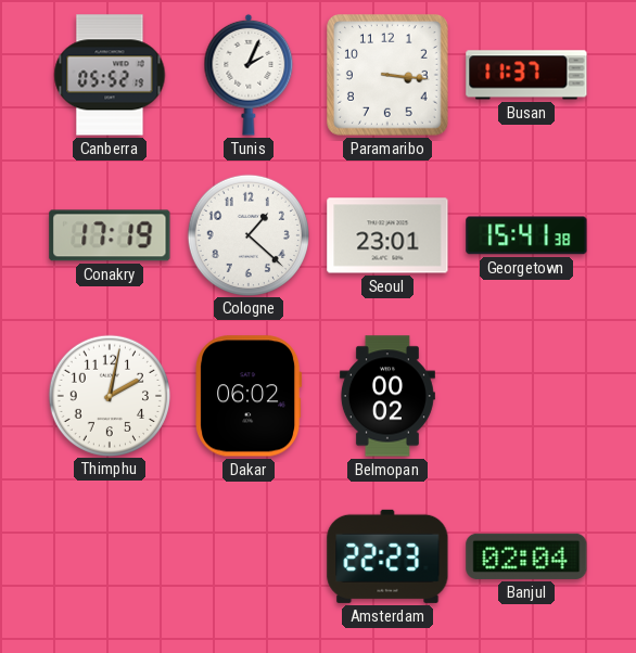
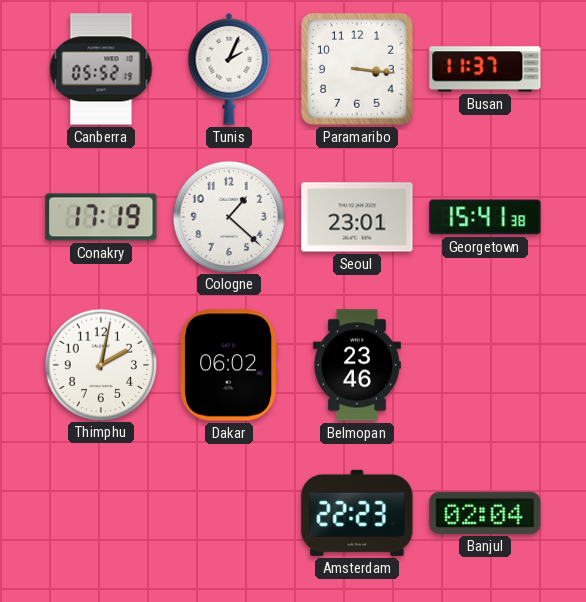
Belmopan: 00:02 -> 23:46
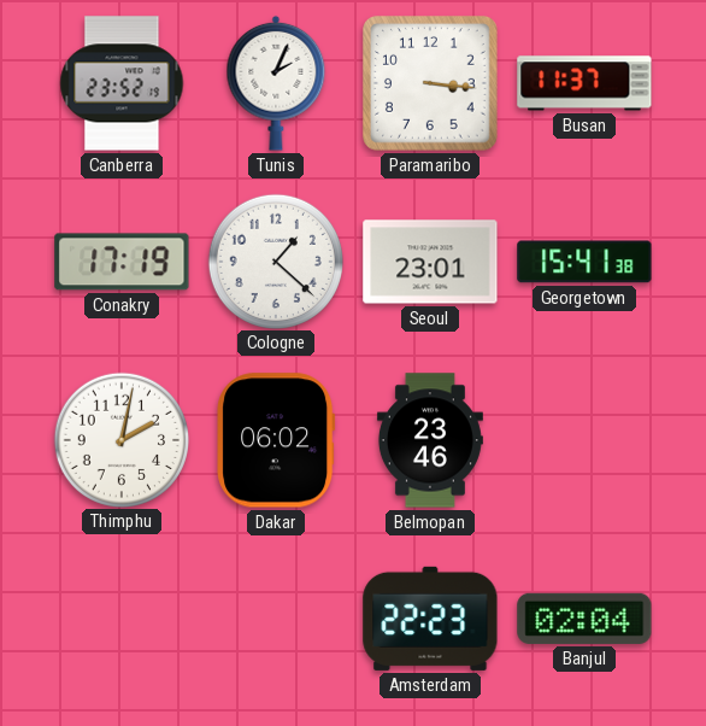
Canberra: 05:52 -> 23:52
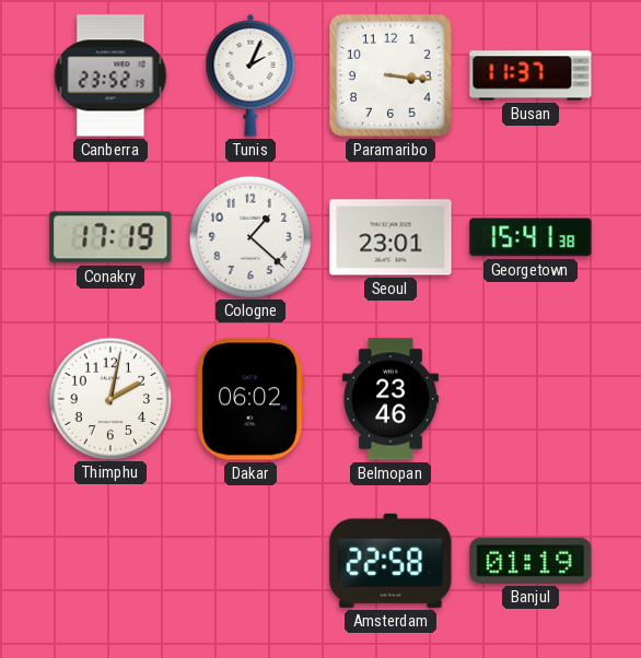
Amsterdam: 22:23 -> 22:58
Banjul: 02:04 -> 01:19
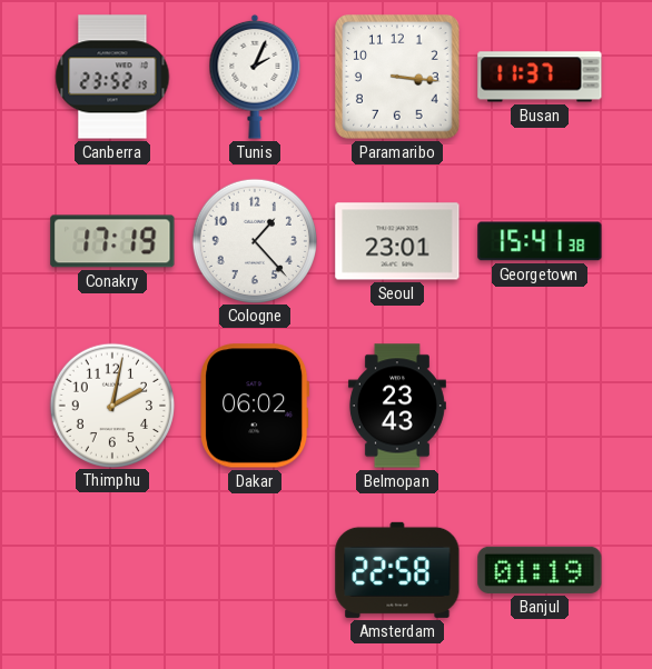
Cologne: 1:22 -> 1:23
Belmopan: 23:46 -> 23:43
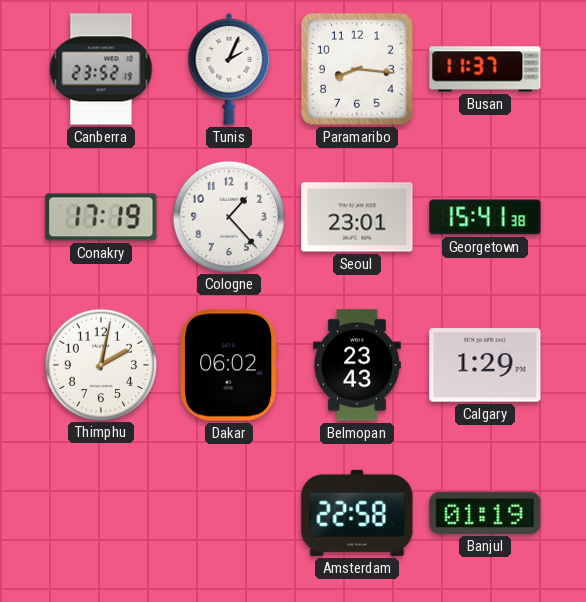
Paramaribo: 3:16 -> 8:16
Calgary: none -> 1:29
